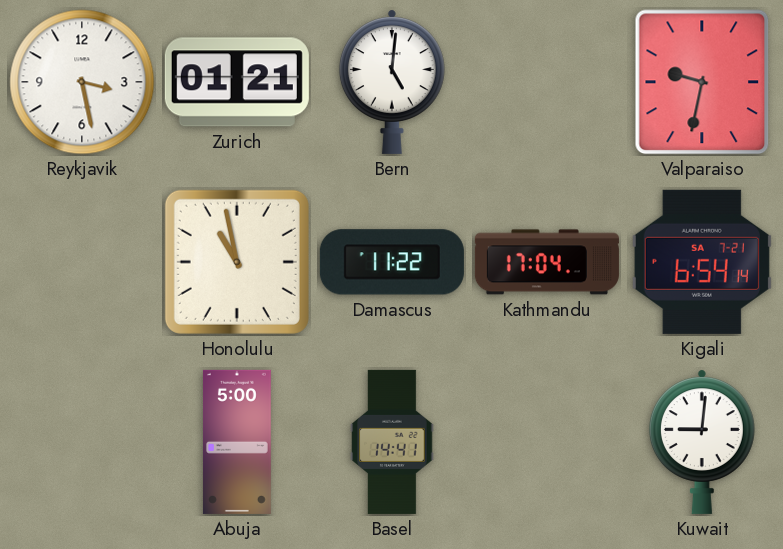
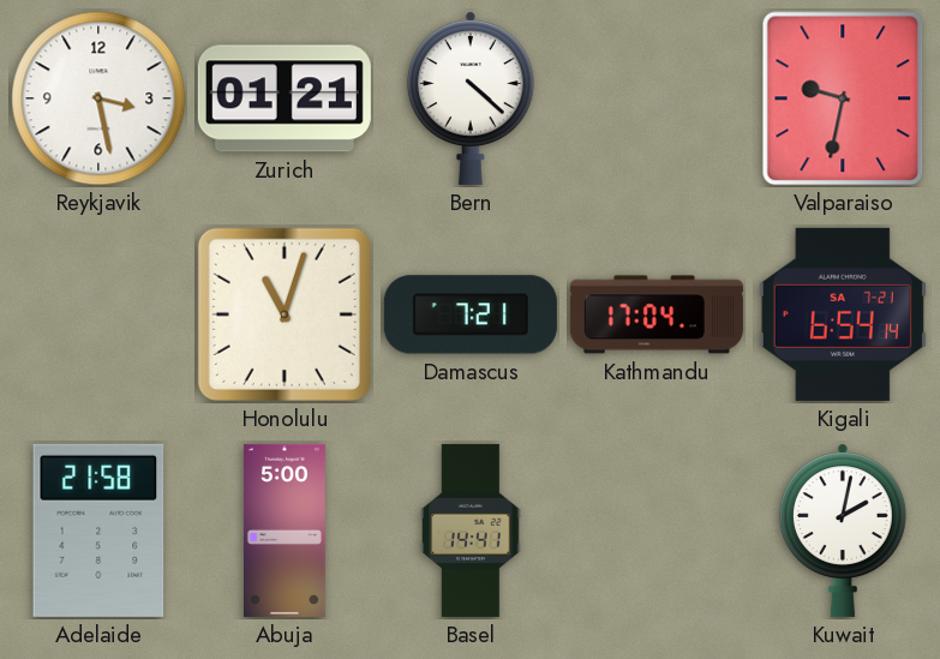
Bern: 5:01 -> 4:22
Honolulu: 10:58 -> 11:03
Damascus: 11:22 -> 7:21
Adelaide: none -> 21:58
Kuwait: 9:01 -> 2:02
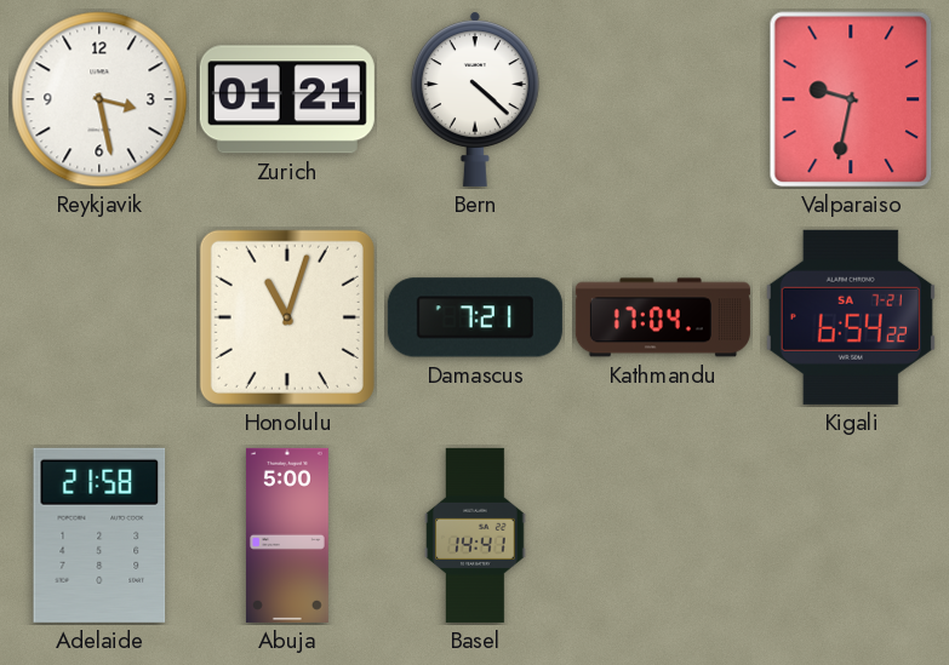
Kigali: 6:54:14 -> 6:54:22
Kuwait: 2:02 -> none
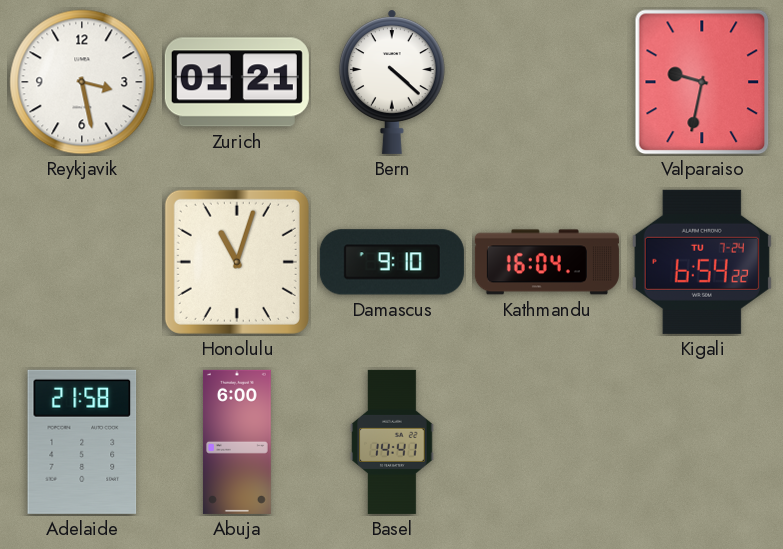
Damascus: 7:21 -> 9:10
Kathmandu: 17:04 -> 16:04
Kigali date: SA 7-21 -> TU 7-24
Abuja: 5:00 -> 6:00
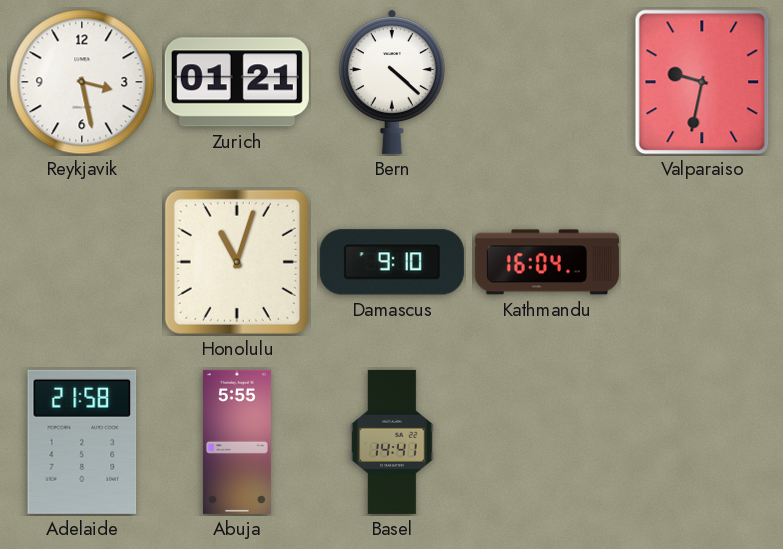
Kigali: 6:54 -> none
Abuja: 6:00 -> 5:55
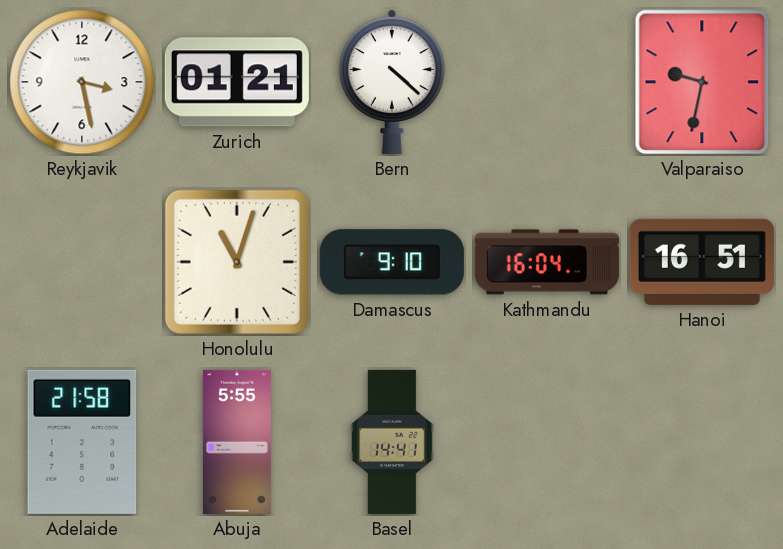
Hanoi: none -> 16:51
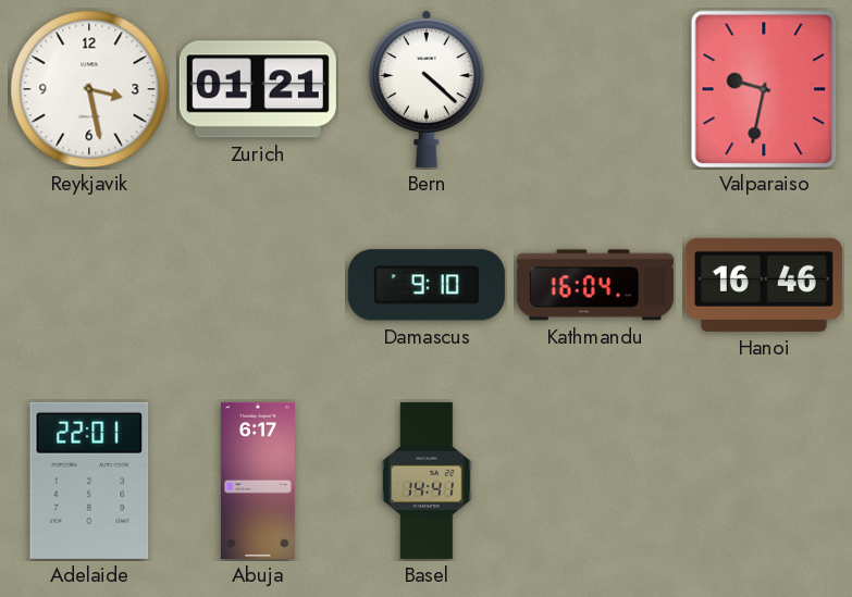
Honolulu: 11:03 -> none
Hanoi: 16:51 -> 16:46
Adelaide: 21:58 -> 22:01
Abuja: 5:55 -> 6:17
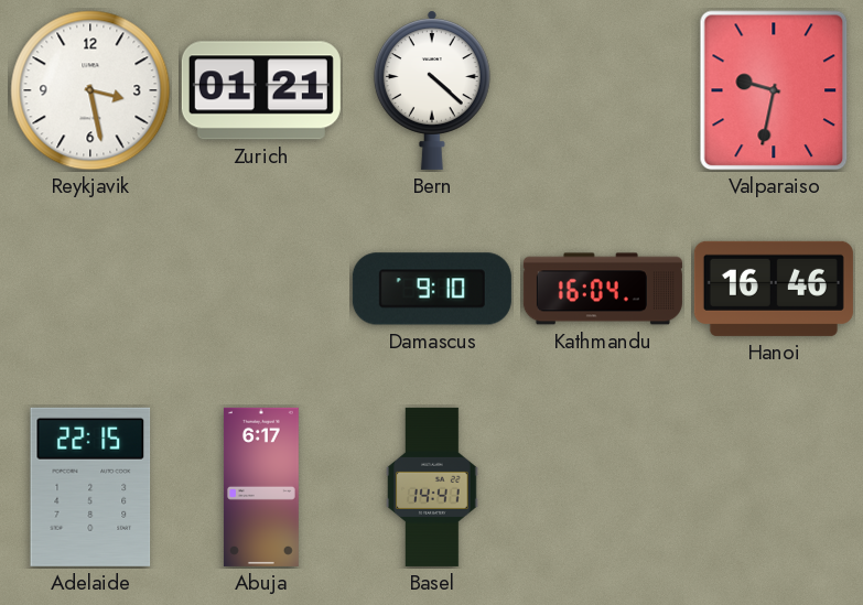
Adelaide: 22:01 -> 22:15
